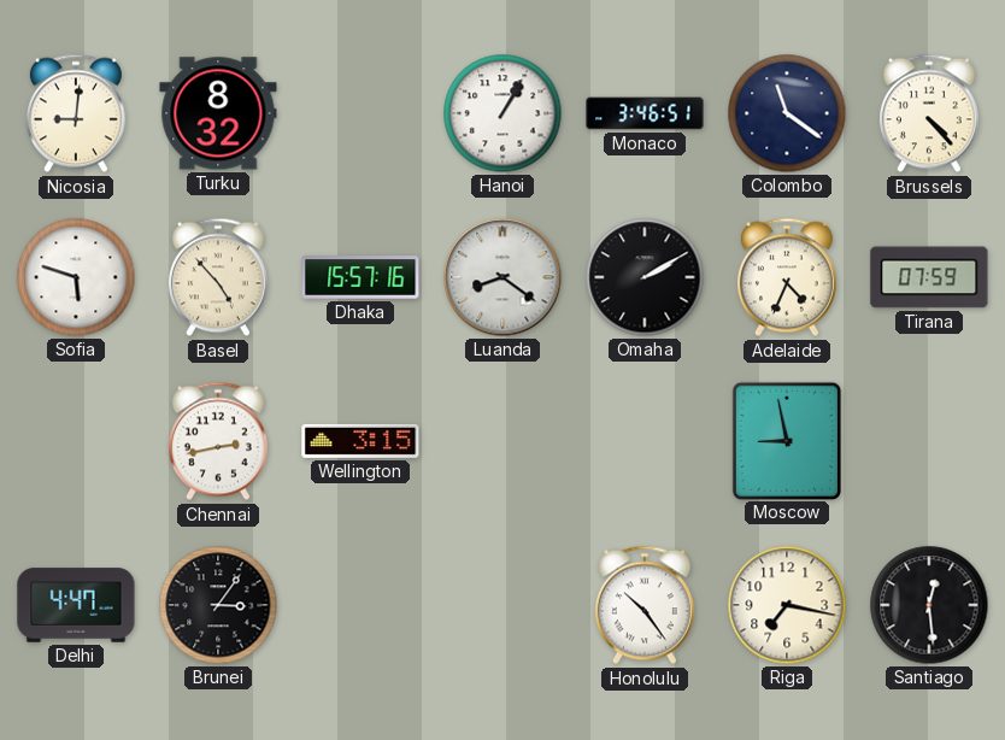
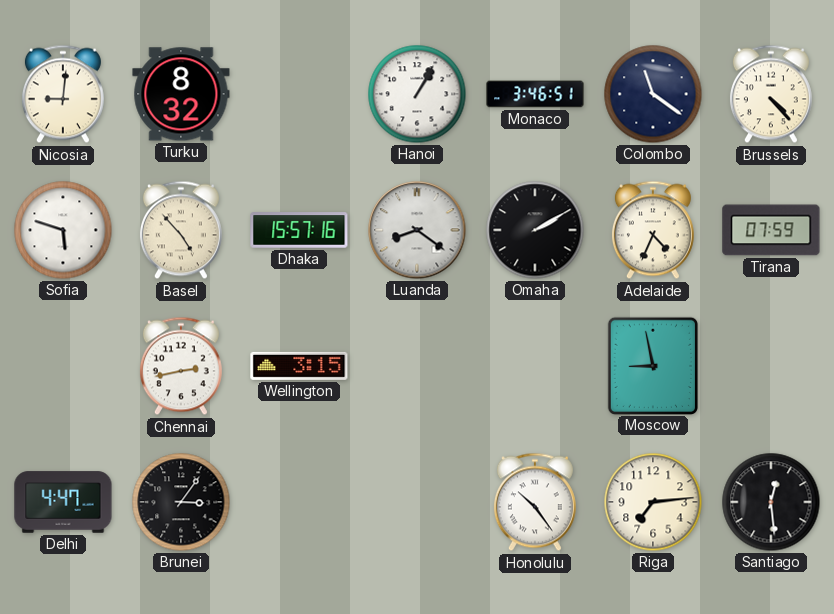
Riga: 7:17 -> 7:14
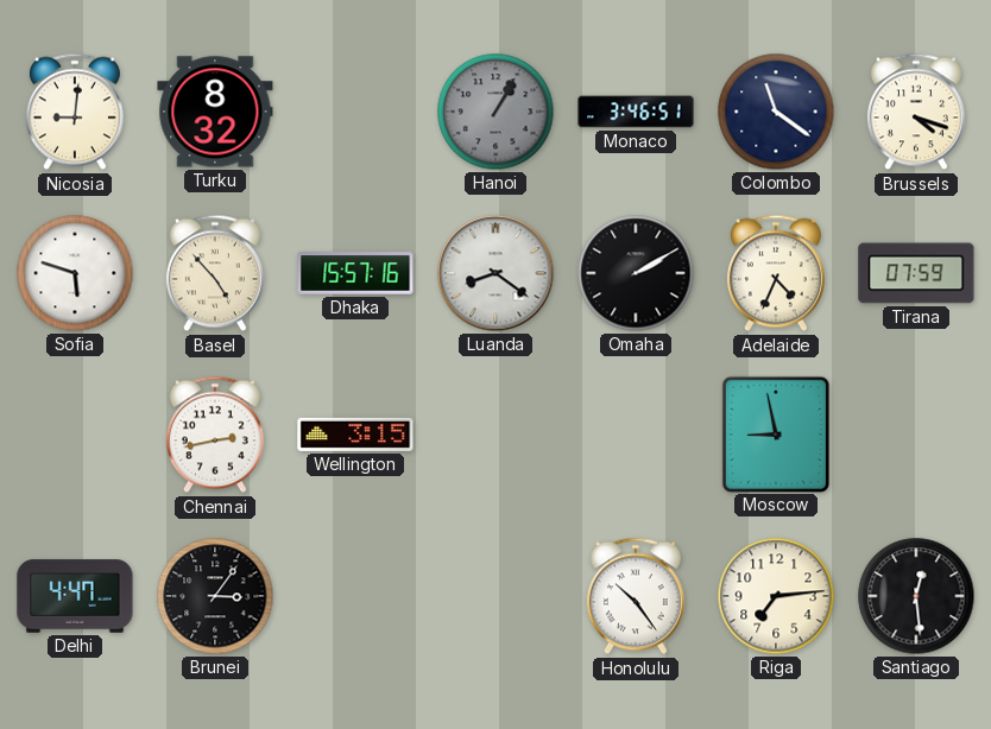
Hanoi dial: white -> grey
Brussels: 4:23 -> 4:18
